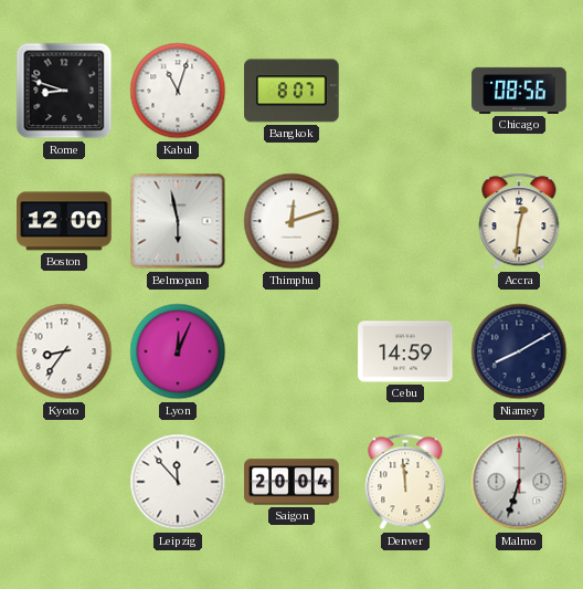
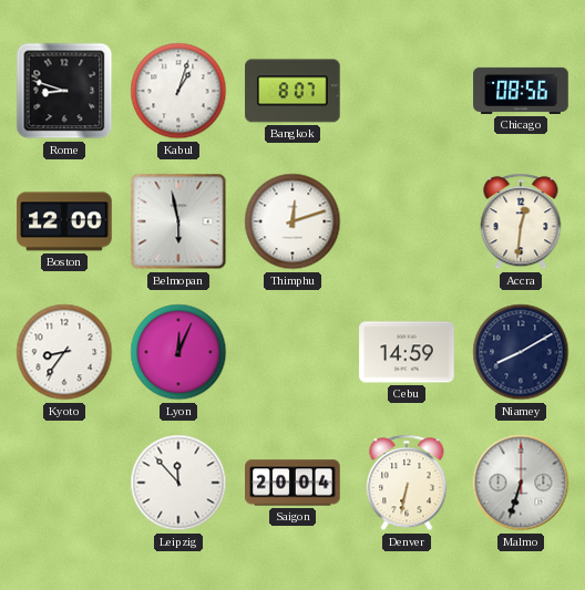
Kabul: 11:03 -> 1:03
Denver: 11:59 -> 6:32
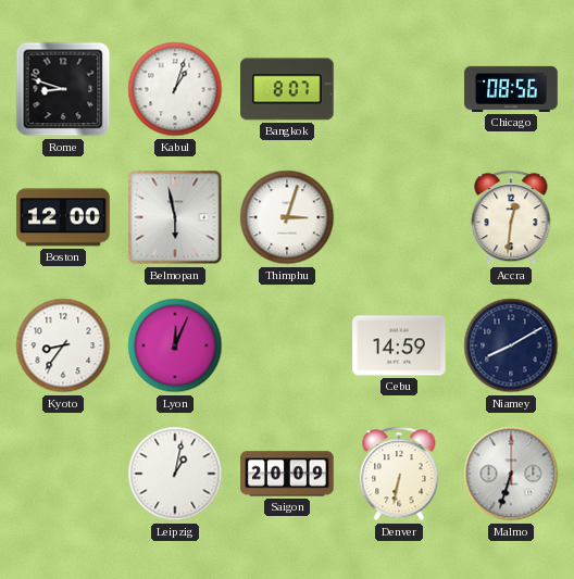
Thimphu: 12:12 -> 3:03
Leipzig: 11:53 -> 1:02
Saigon: 20:04 -> 20:09
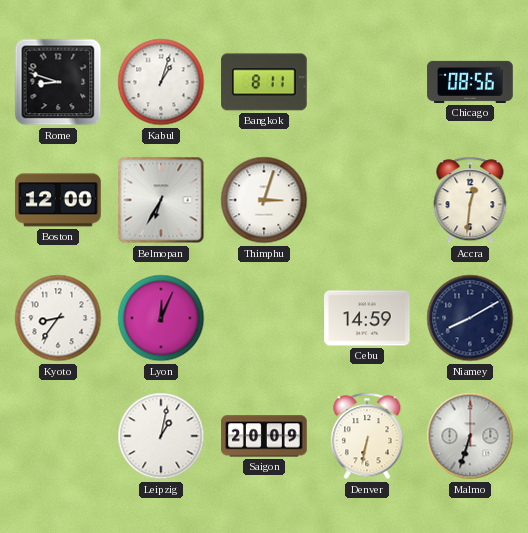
Bangkok: 8:07 -> 8:11
Belmopan: 5:58 -> 6:35
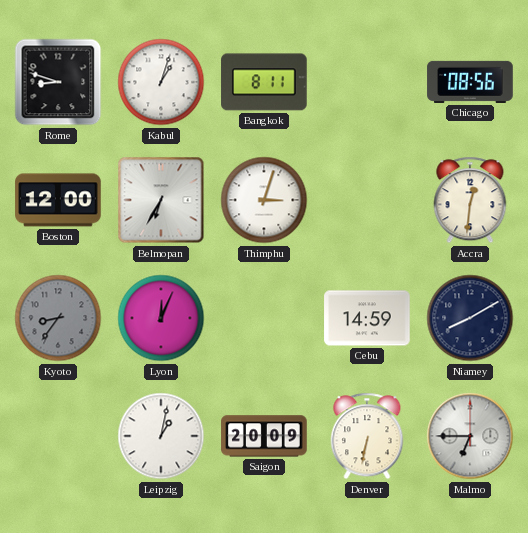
Kyoto dial: white -> grey
Malmo: 6:33 -> 6:45
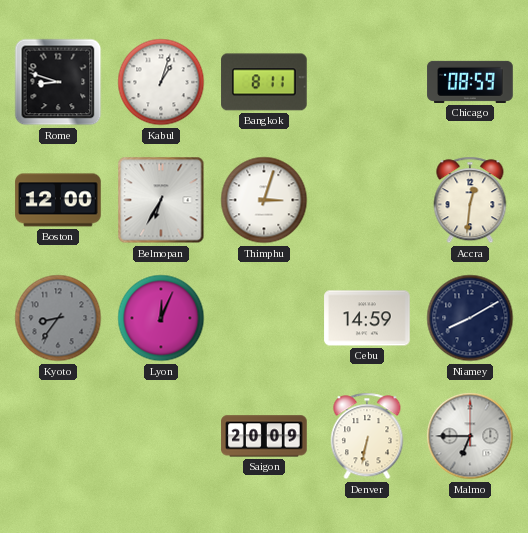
Chicago: 08:56 -> 08:59
Leipzig: 1:02 -> none
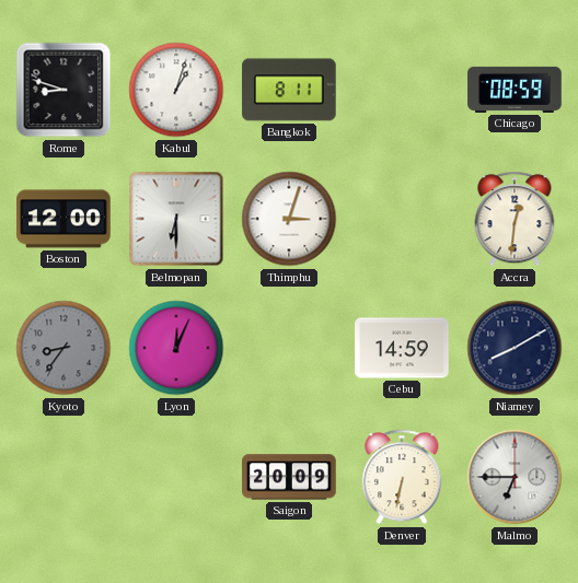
Belmopan: 6:35 -> 6:30
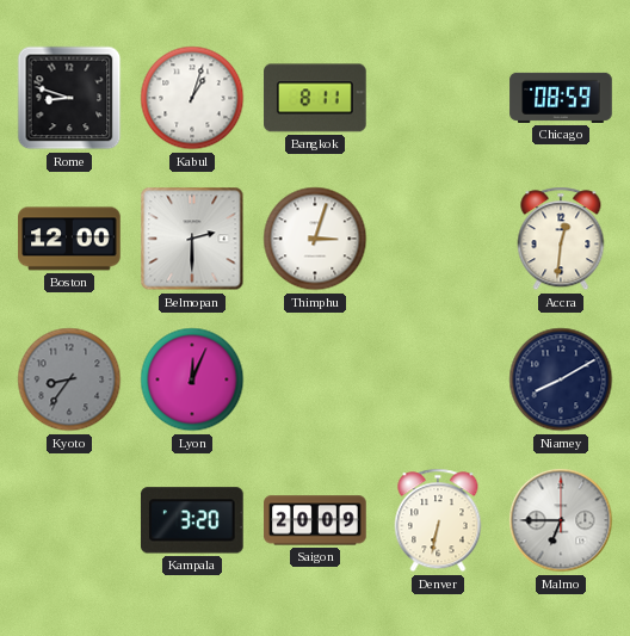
Belmopan: 6:30 -> 2:30
Cebu: 14:59 -> none
Kampala: none -> 3:20
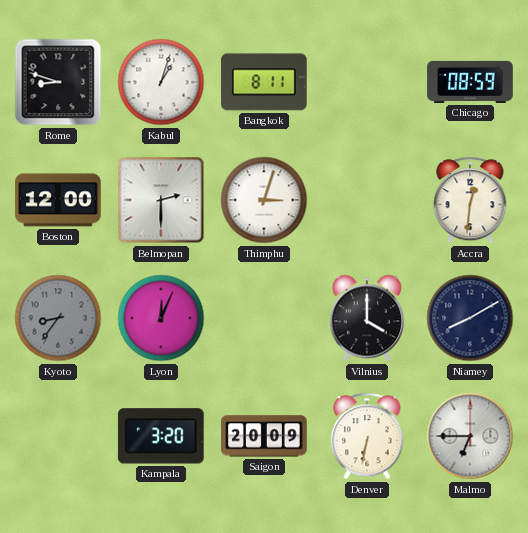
Vilnius: none -> 4:00
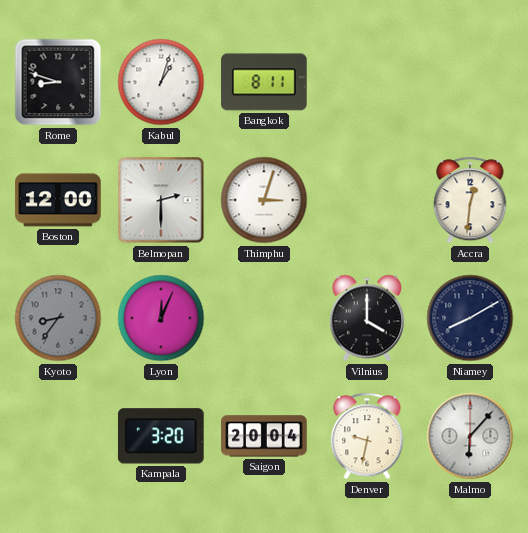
Chicago: 08:59 -> none
Saigon: 20:09 -> 20:04
Denver: 6:32 -> 9:32
Malmo: 6:45 -> 6:07
